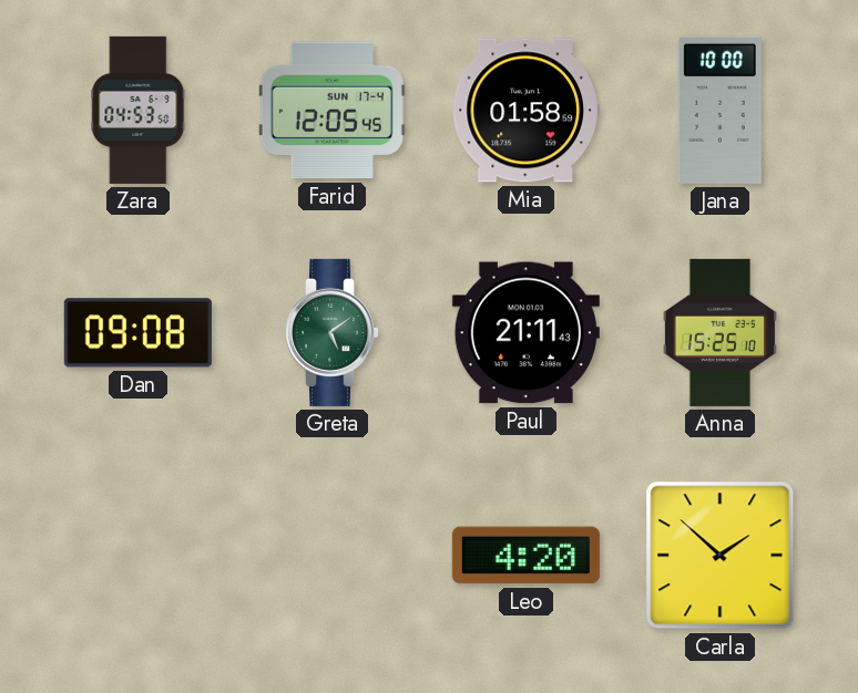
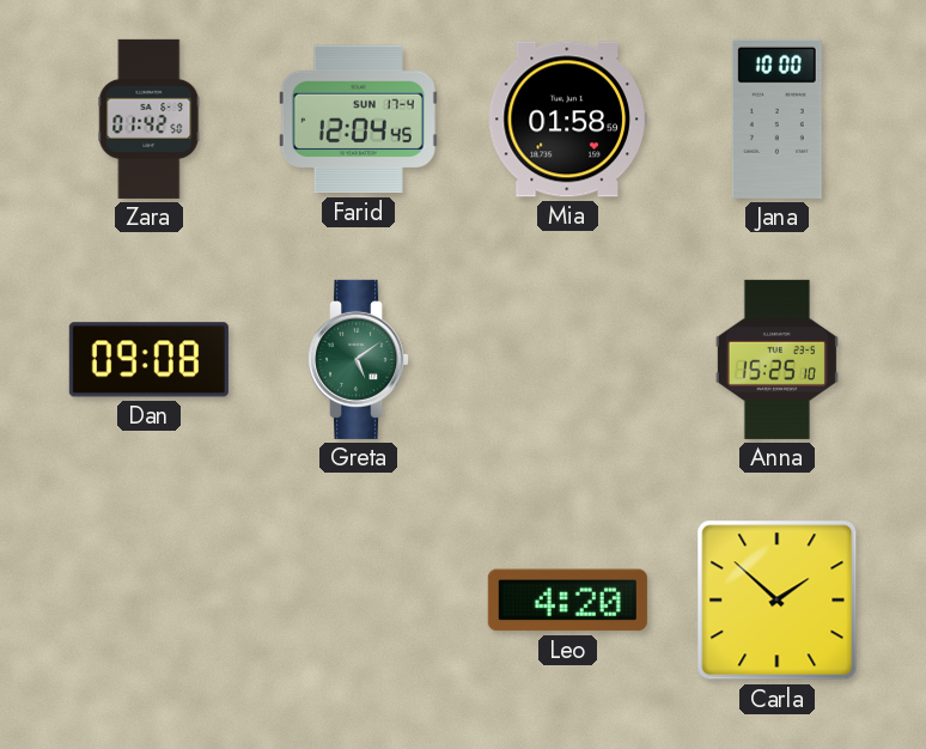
Zara: 04:53 -> 01:42
Farid: 12:05 -> 12:04
Paul: 21:11 -> none
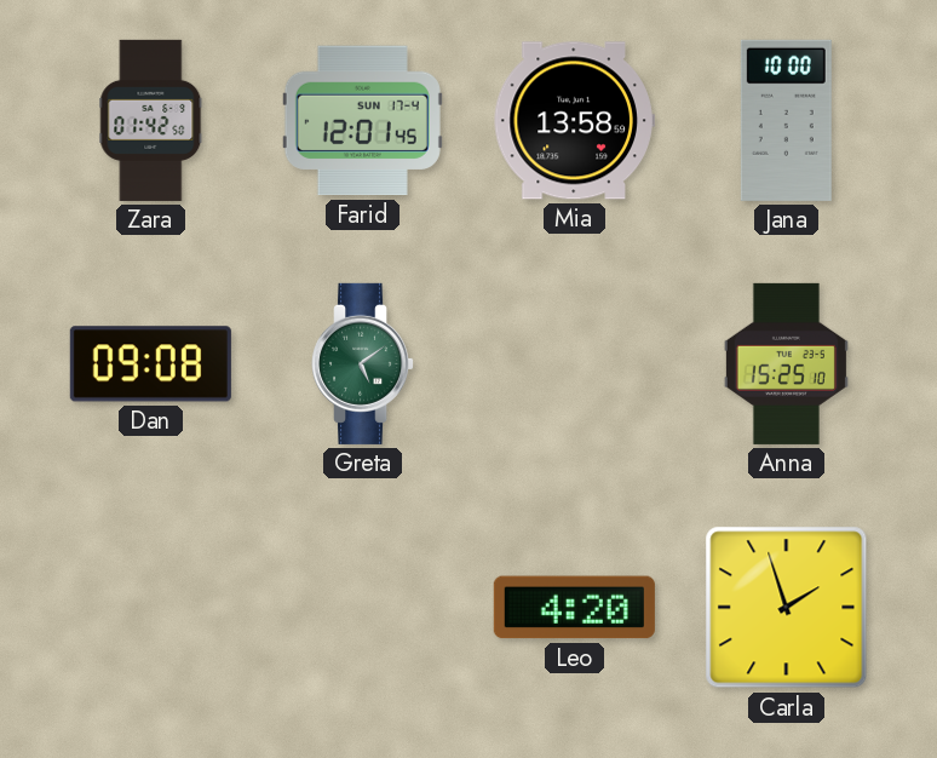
Farid: 12:04 -> 12:01
Mia: 01:58 -> 13:58
Carla: 1:52 -> 1:57
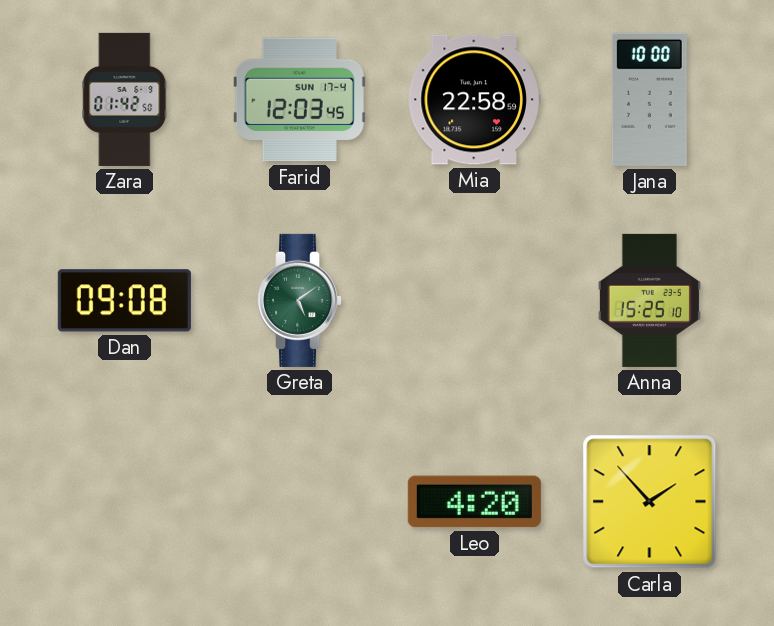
Farid: 12:01 -> 12:03
Mia: 13:58 -> 22:58
Carla: 1:57 -> 1:53
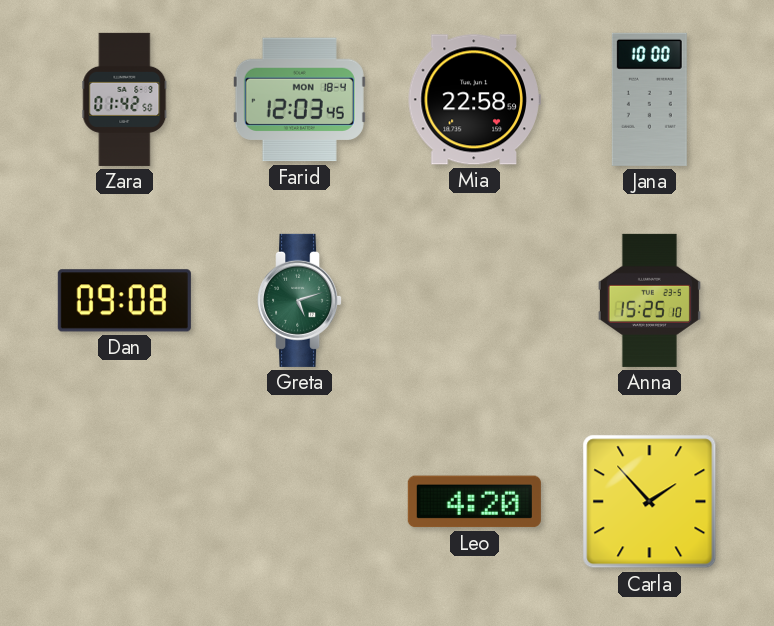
Farid date: SUN 17-4 -> MON 18-4
Greta: 5:09 -> 5:12
